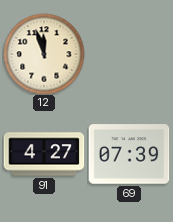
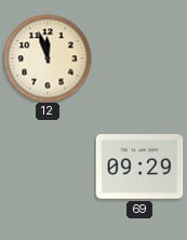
91: 4:27 -> none
69: 07:39 -> 09:29
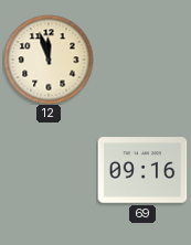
69: 09:29 -> 09:16
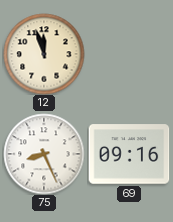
75: none -> 8:26
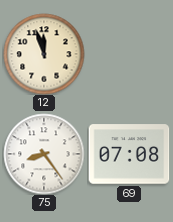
75: 8:26 -> 8:24
69: 09:16 -> 07:08
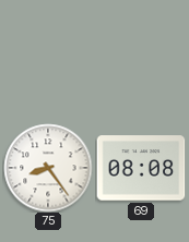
12: 11:57 -> none
69: 07:08 -> 08:08
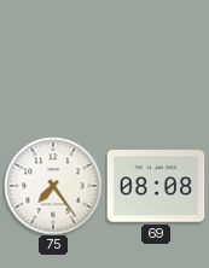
75: 8:24 -> 7:24
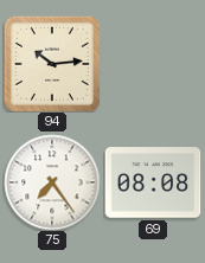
94: none -> 10:14
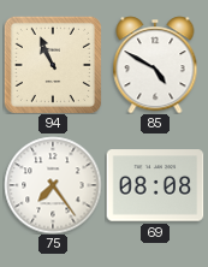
94: 10:14 -> 10:56
85: none -> 4:50
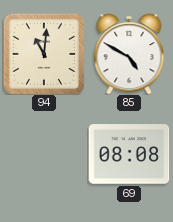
94: 10:56 -> 11:01
75: 7:24 -> none
